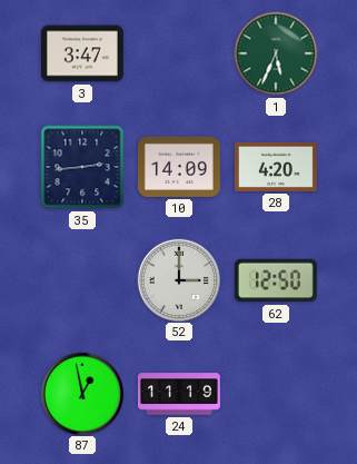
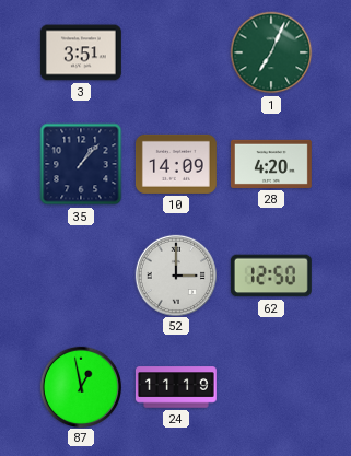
3: 3:47 -> 3:51
1: 5:34 -> 7:04
35: 2:44 -> 1:07
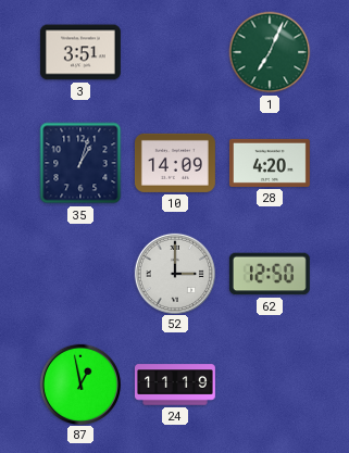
35: 1:07 -> 1:03
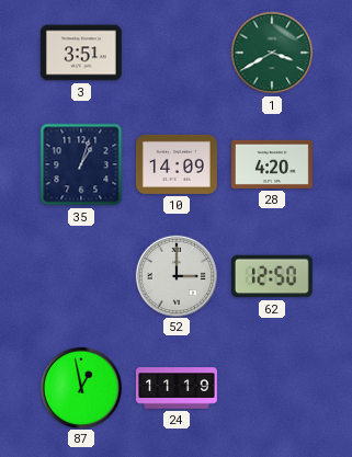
1: 7:04 -> 3:40
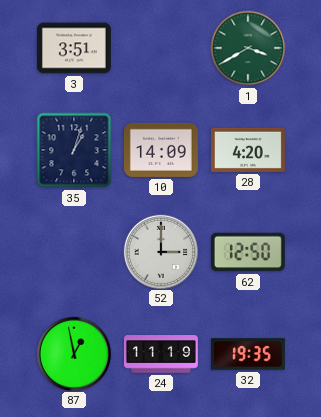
32: none -> 19:35
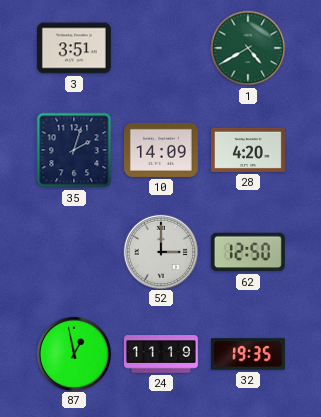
1: 3:40 -> 4:40
35: 1:03 -> 2:03
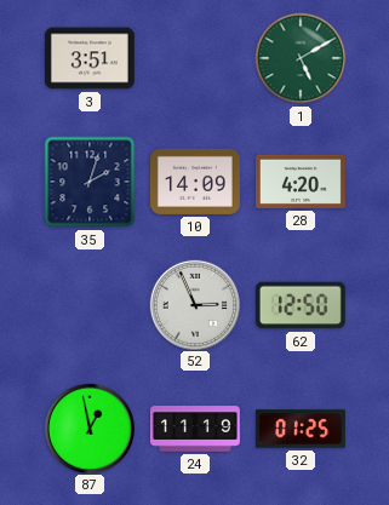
1: 4:40 -> 5:10
52: 3:00 -> 2:56
32: 19:35 -> 01:25
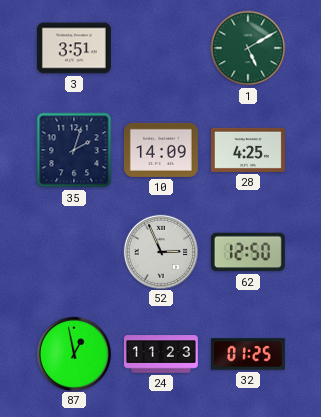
28: 4:20 -> 4:25
24: 11:19 -> 11:23
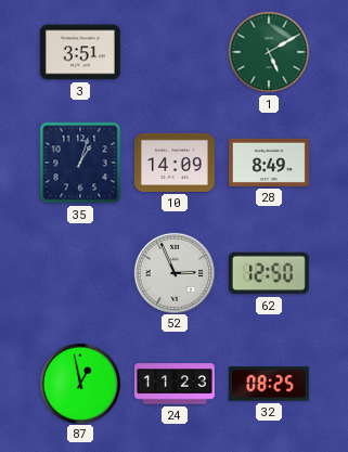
35: 2:03 -> 1:03
28: 4:25 -> 8:49
32: 01:25 -> 08:25
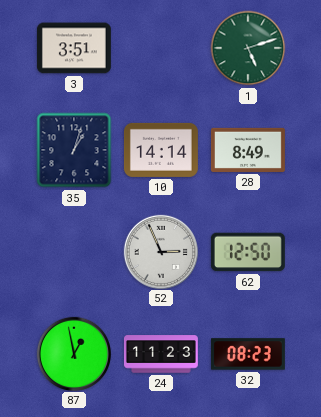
1: 5:10 -> 5:12
10: 14:09 -> 14:14
32: 08:25 -> 08:23
